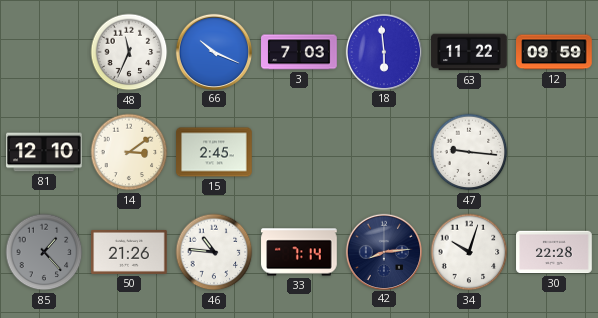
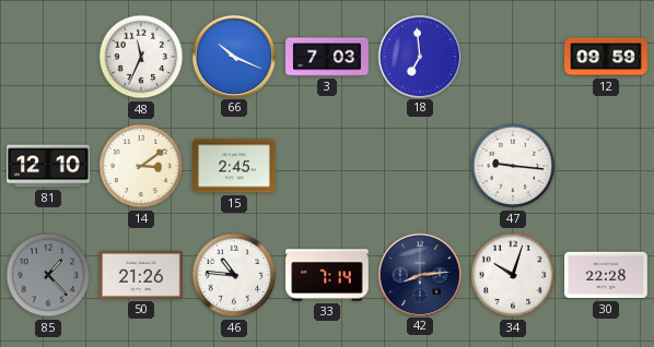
18: 5:59 -> 6:59
63: 11:22 -> none
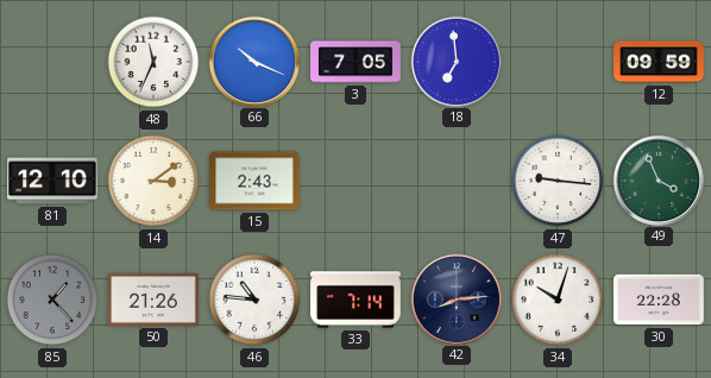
3: 7:03 -> 7:05
15: 2:45 -> 2:43
49: none -> 3:56
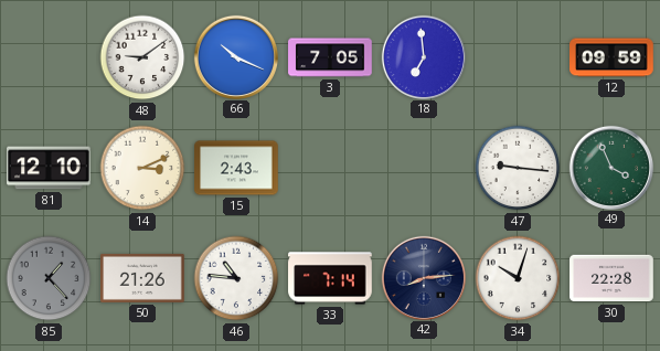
48: 11:34 -> 9:09
14: 3:09 -> 3:11
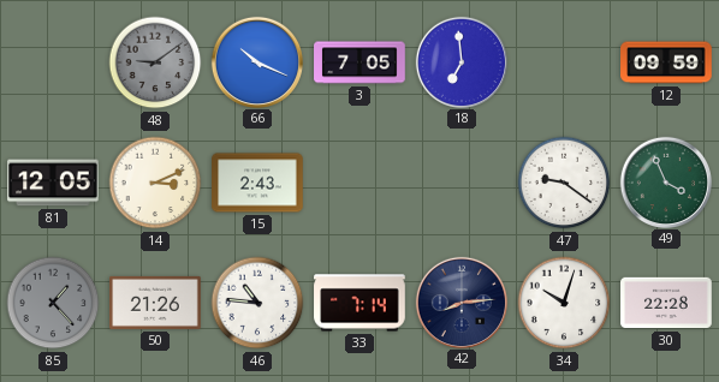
48 dial: white -> grey
81: 12:10 -> 12:05
47: 9:16 -> 9:21
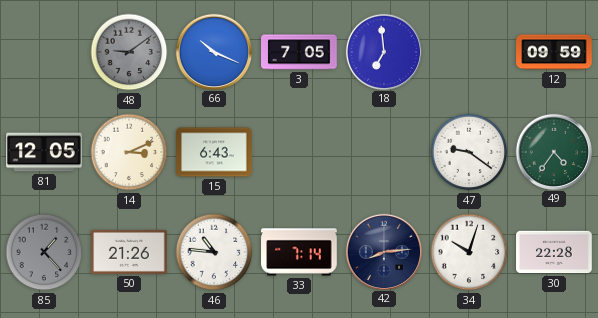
15: 2:43 -> 6:43
49: 3:56 -> 4:36
